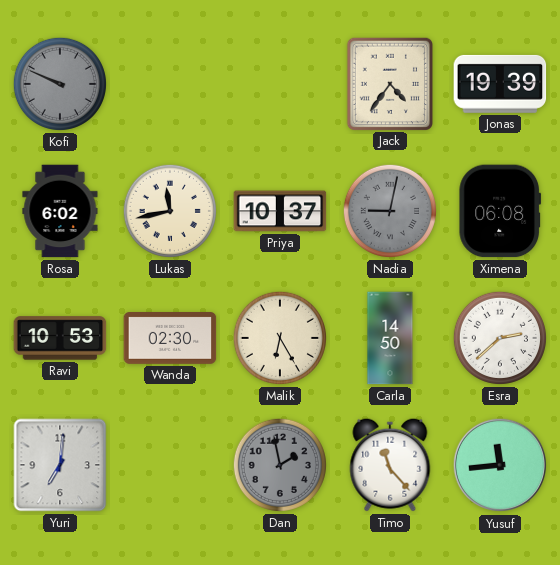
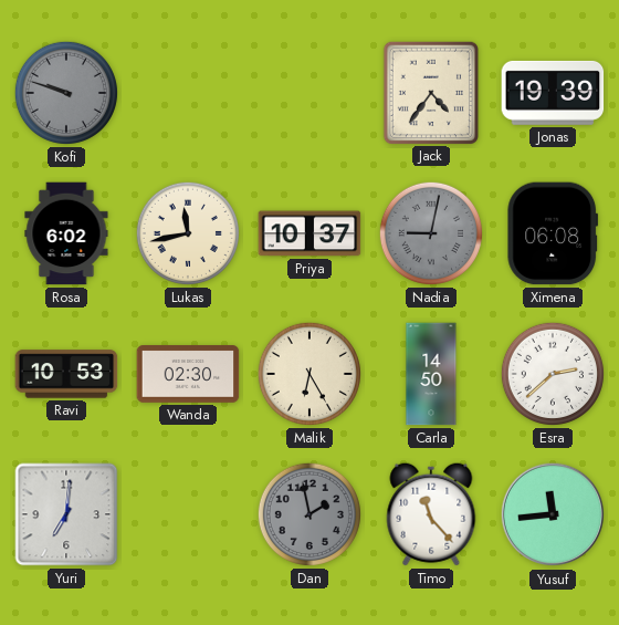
Kofi: 9:49 -> 9:48
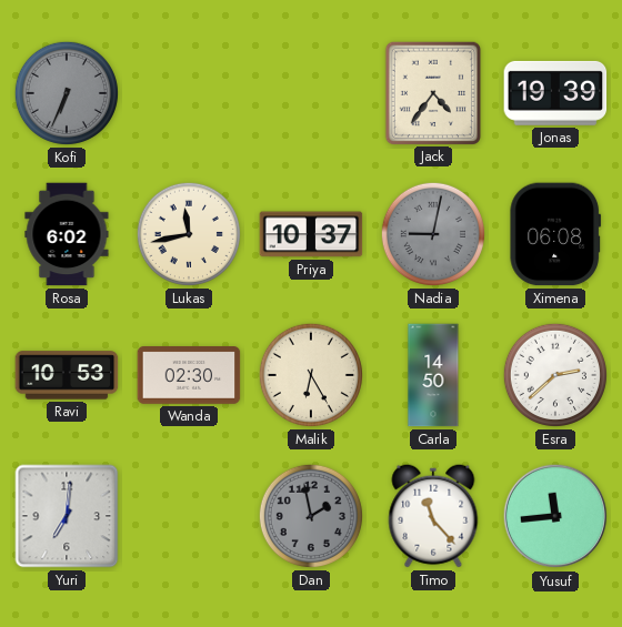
Kofi: 9:48 -> 6:34
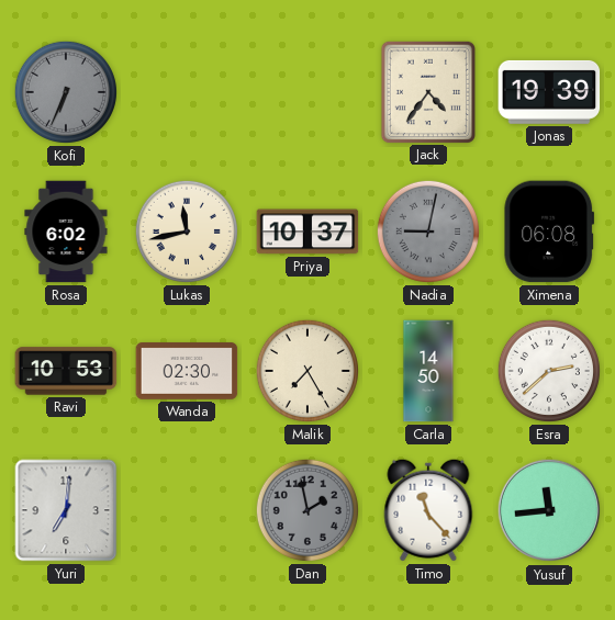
Malik: 6:25 -> 7:25
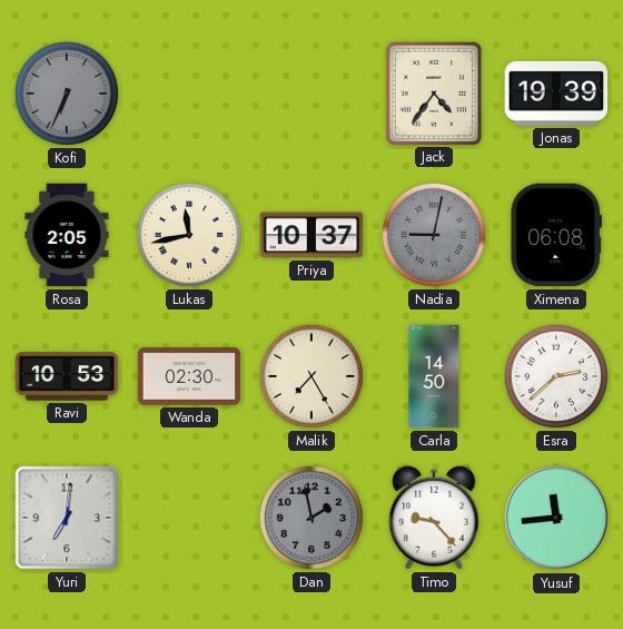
Rosa: 6:02 -> 2:05
Timo: 11:23 -> 9:23
